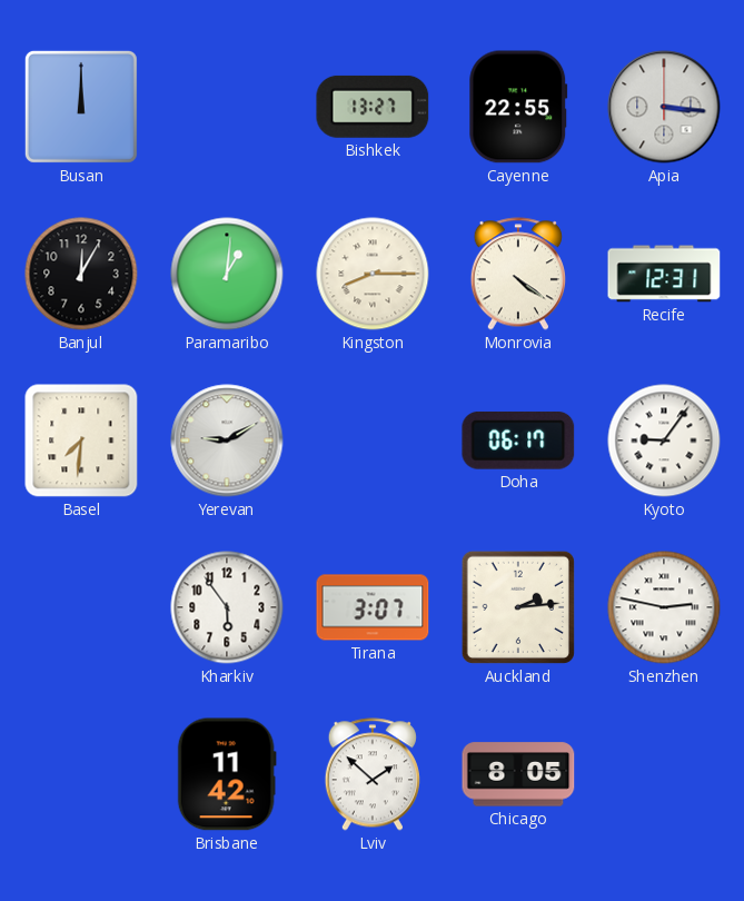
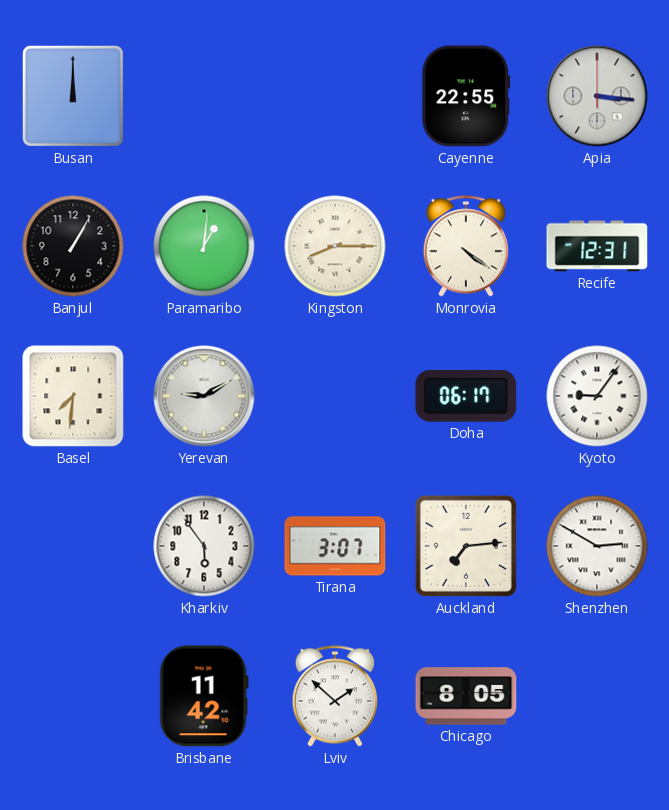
Bishkek: 13:27 -> none
Banjul: 12:05 -> 1:05
Auckland: 2:14 -> 7:14
Shenzhen: 2:47 -> 2:50
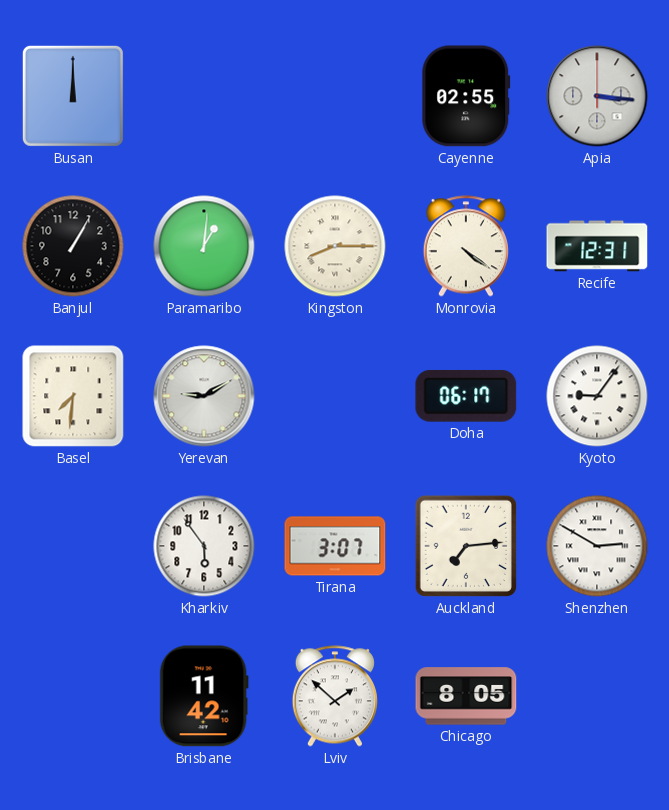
Cayenne: 22:55 -> 02:55
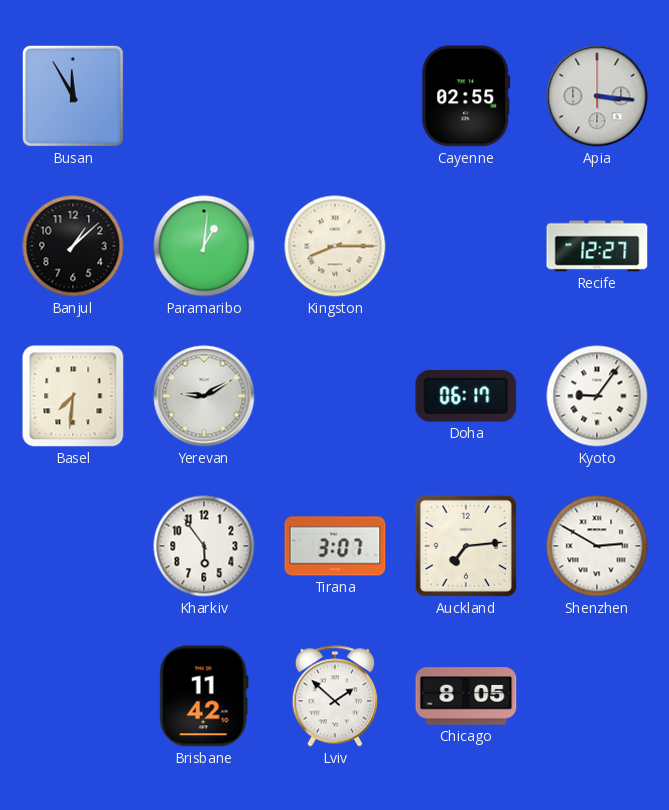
Busan: 12:00 -> 11:55
Banjul: 1:05 -> 1:08
Monrovia: 4:21 -> none
Recife: 12:31 -> 12:27
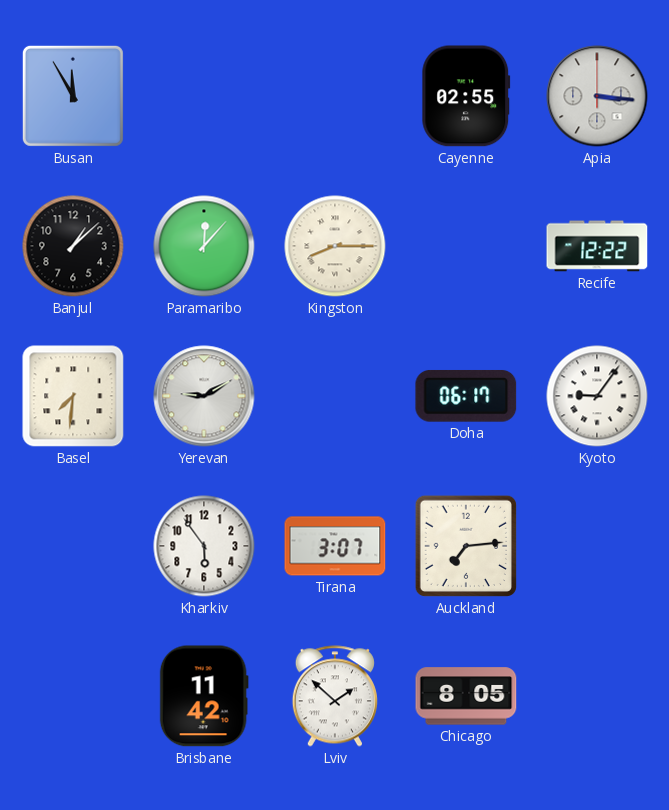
Paramaribo: 1:01 -> 12:07
Recife: 12:27 -> 12:22
Shenzhen: 2:50 -> none
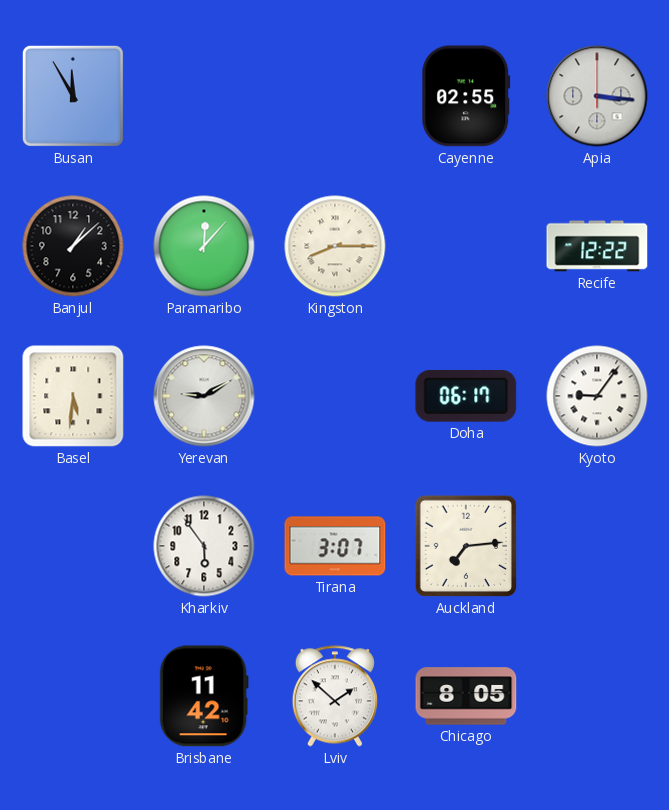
Basel: 7:31 -> 5:31
